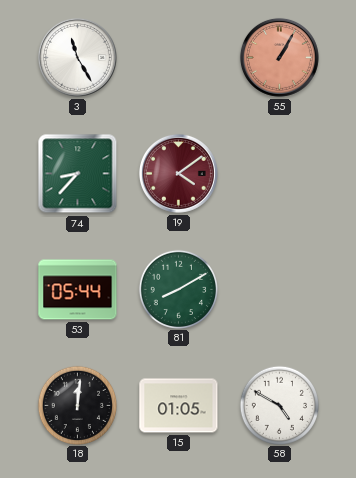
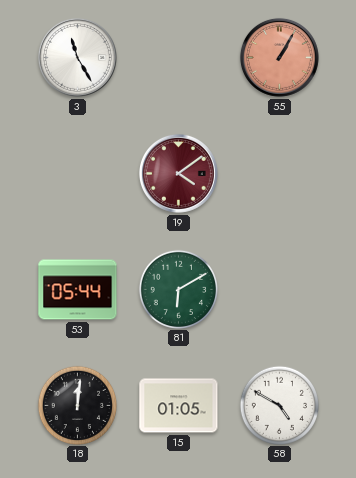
74: 8:37 -> none
81: 8:10 -> 6:10
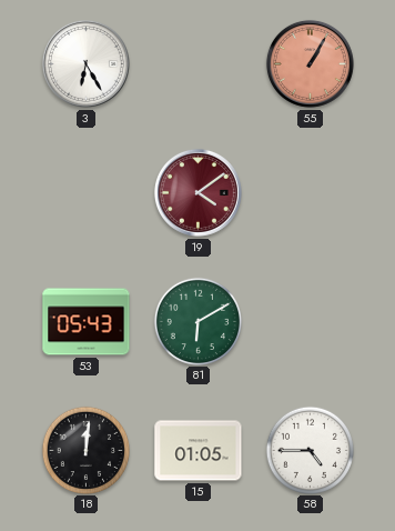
3: 11:25 -> 6:25
53: 05:44 -> 05:43
58: 4:50 -> 4:45
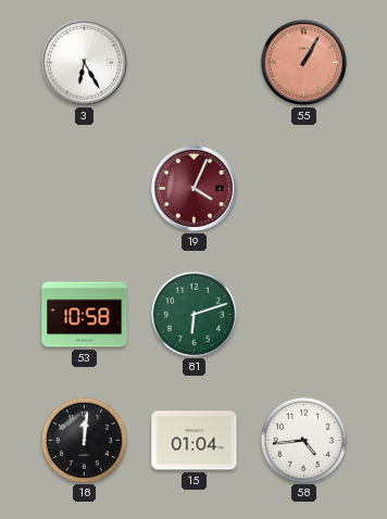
19: 4:09 -> 4:04
53: 05:43 -> 10:58
81: 6:10 -> 6:12
15: 01:05 -> 01:04
58: 4:45 -> 4:44
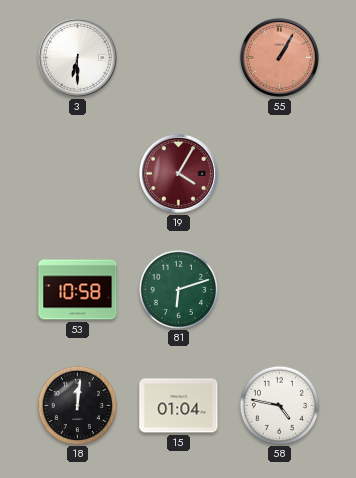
3: 6:25 -> 6:30
19: 4:04 -> 4:05
58: 4:44 -> 4:47
